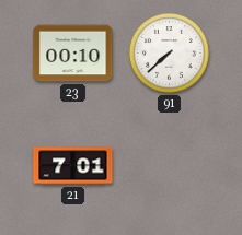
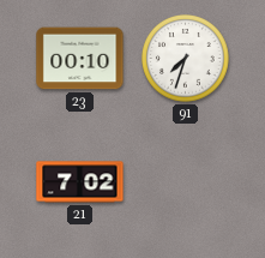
91: 7:38 -> 7:33
21: 7:01 -> 7:02
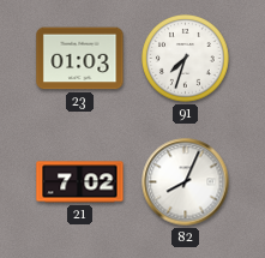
23: 00:10 -> 01:03
82: none -> 8:04
